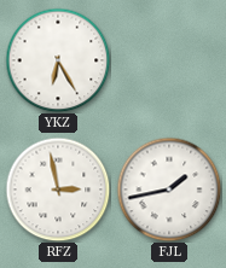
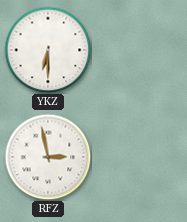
YKZ: 6:25 -> 6:30
FJL: 1:43 -> none
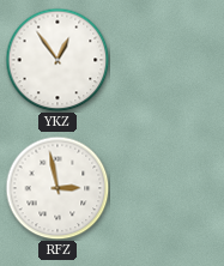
YKZ: 6:30 -> 12:54
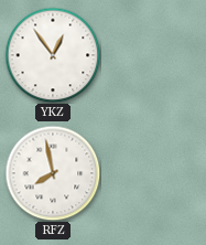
RFZ: 2:58 -> 7:58
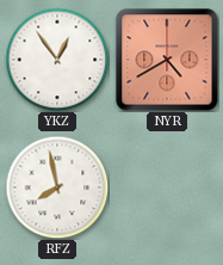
NYR: none -> 4:40
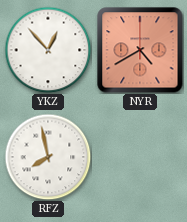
YKZ: 12:54 -> 12:53
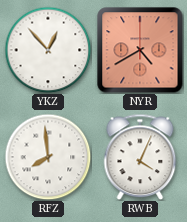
RFZ: 7:58 -> 7:59
RWB: none -> 4:04
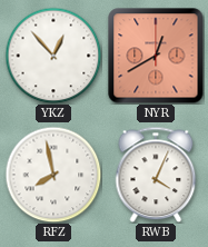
NYR: 4:40 -> 12:40
RFZ: 7:59 -> 7:58
